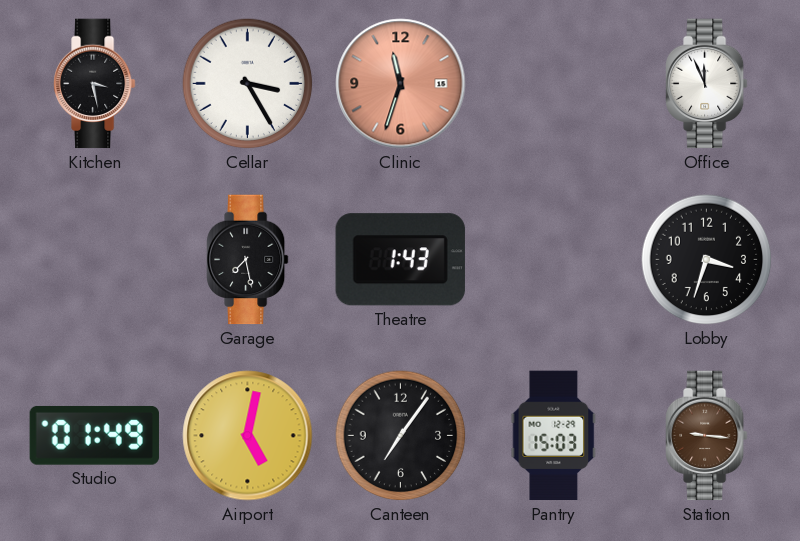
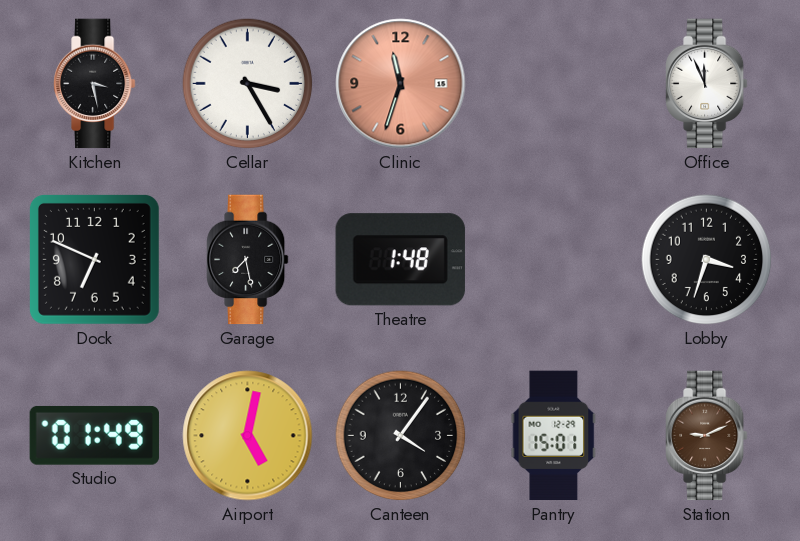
Dock: none -> 6:49
Theatre: 1:43 -> 1:48
Canteen: 7:06 -> 4:06
Pantry: 15:03 -> 15:01
Station: 9:16 -> 9:11
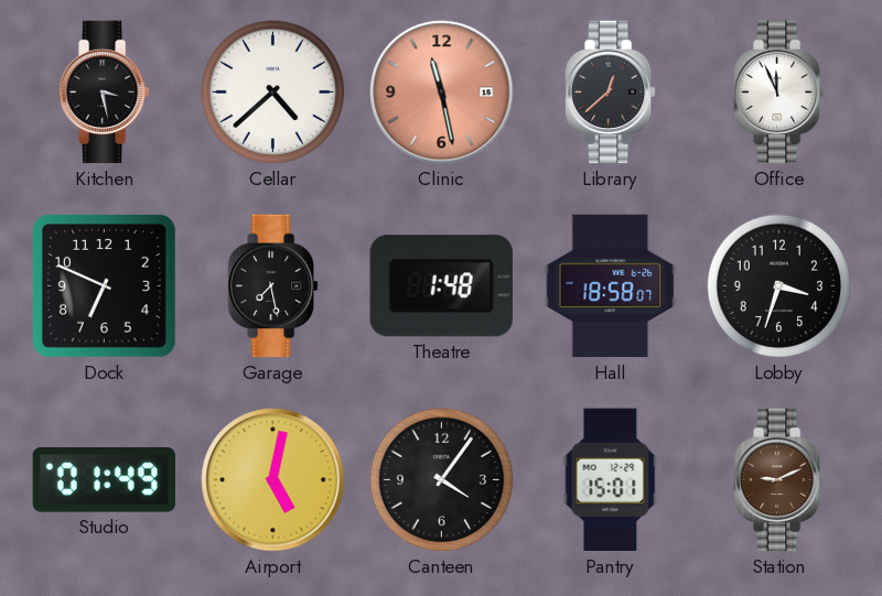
Cellar: 3:25 -> 4:38
Clinic: 11:33 -> 11:28
Library: none -> 12:38
Hall: none -> 18:58
